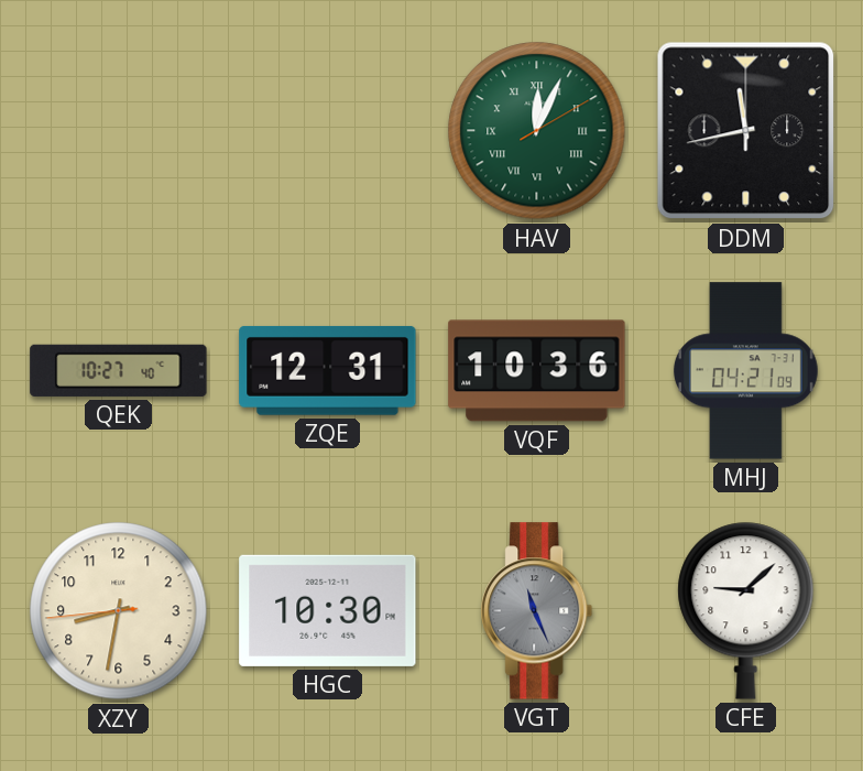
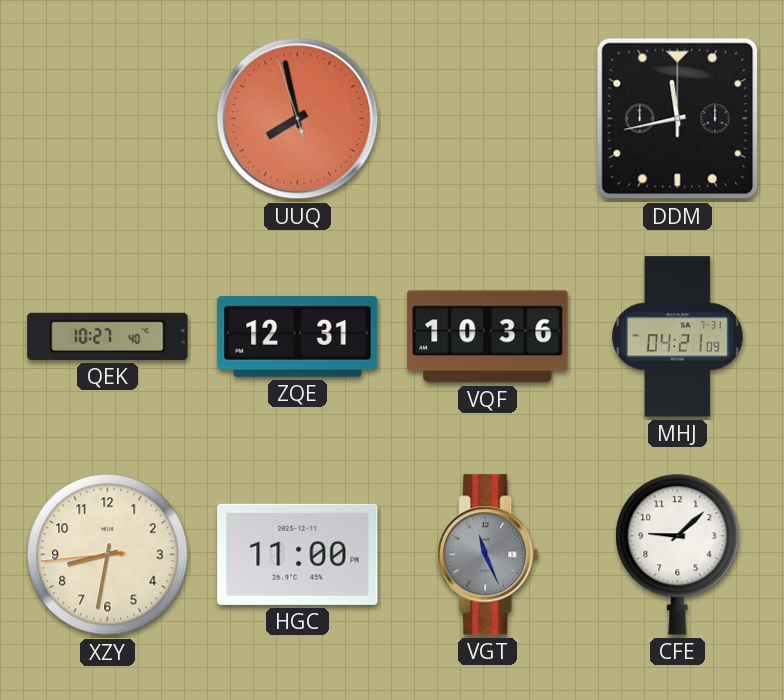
UUQ: none -> 7:57
HAV: 12:04 -> none
HGC: 10:30 -> 11:00
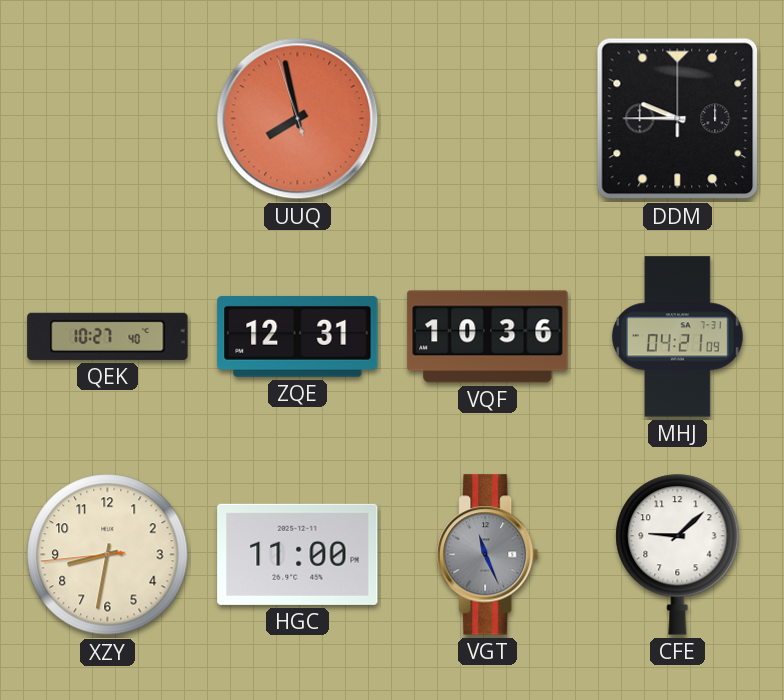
DDM: 11:43 -> 9:45
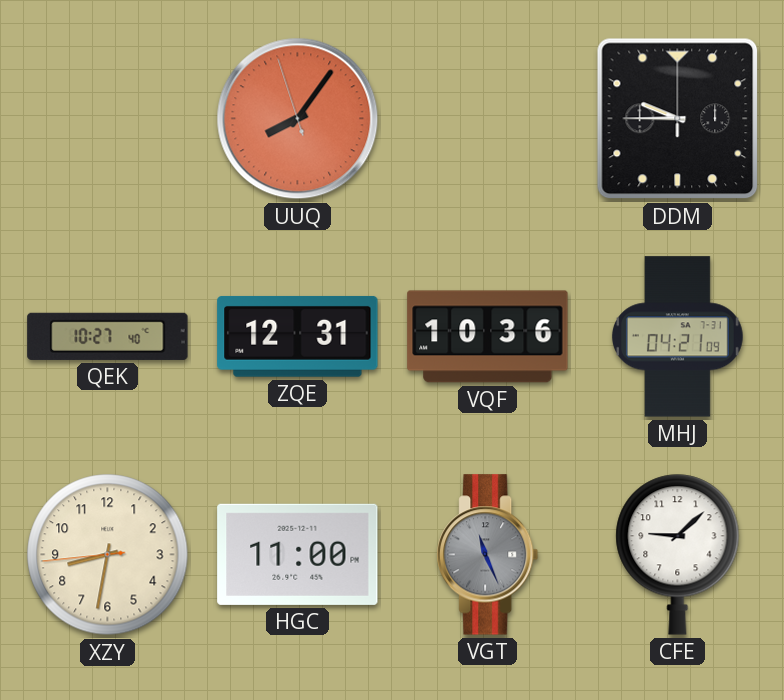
UUQ: 7:57 -> 8:05
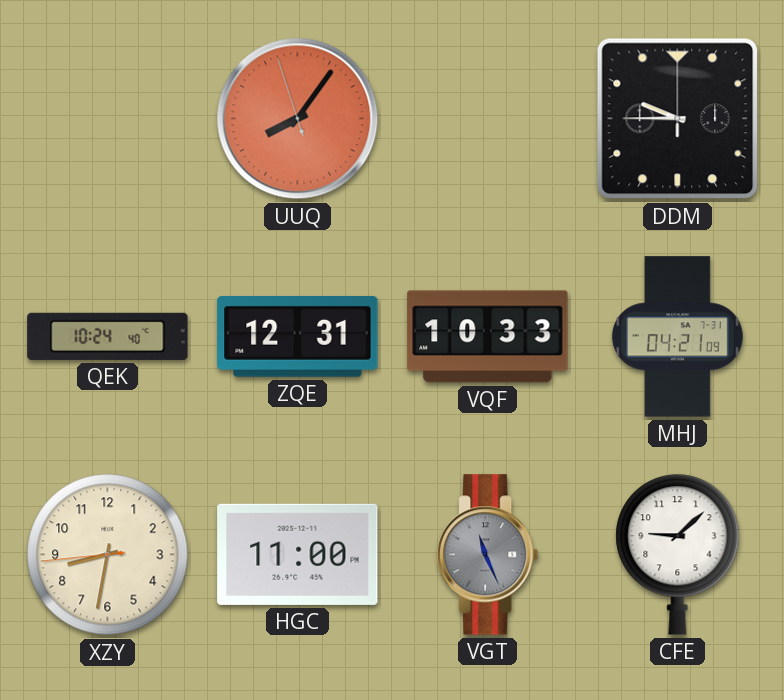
QEK: 10:27 -> 10:24
VQF: 10:36 -> 10:33
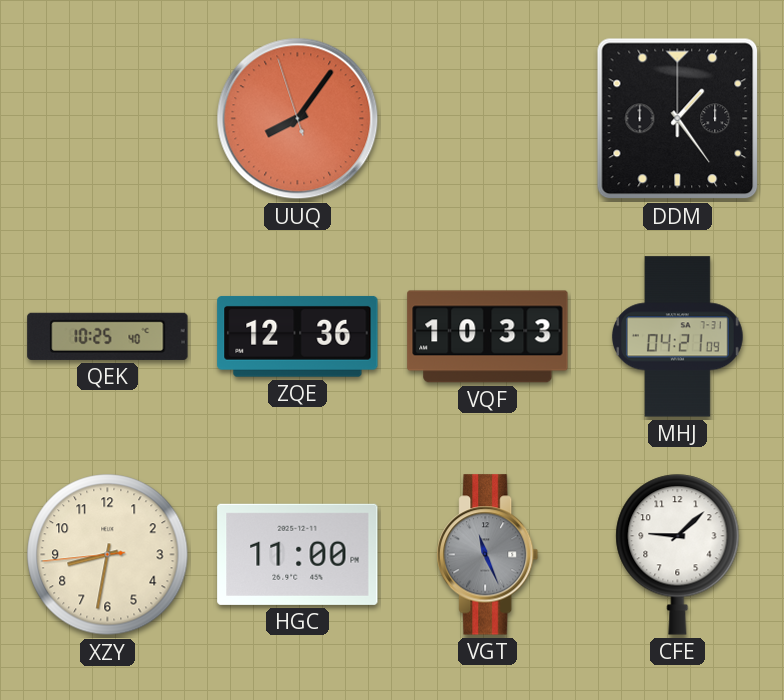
DDM: 9:45 -> 1:24
QEK: 10:24 -> 10:25
ZQE: 12:31 -> 12:36
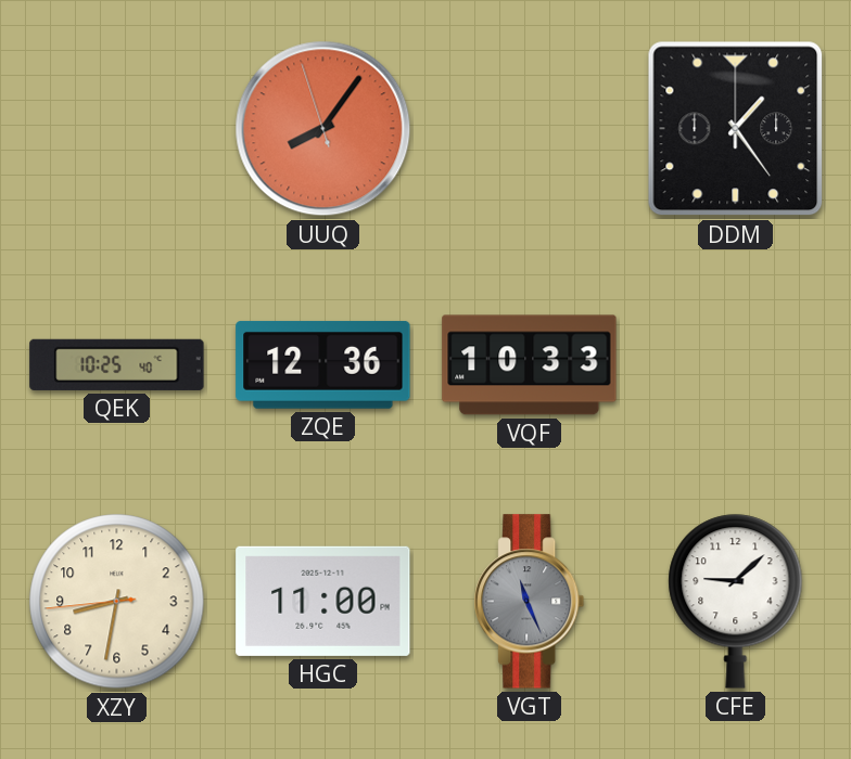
MHJ: 04:21 -> none
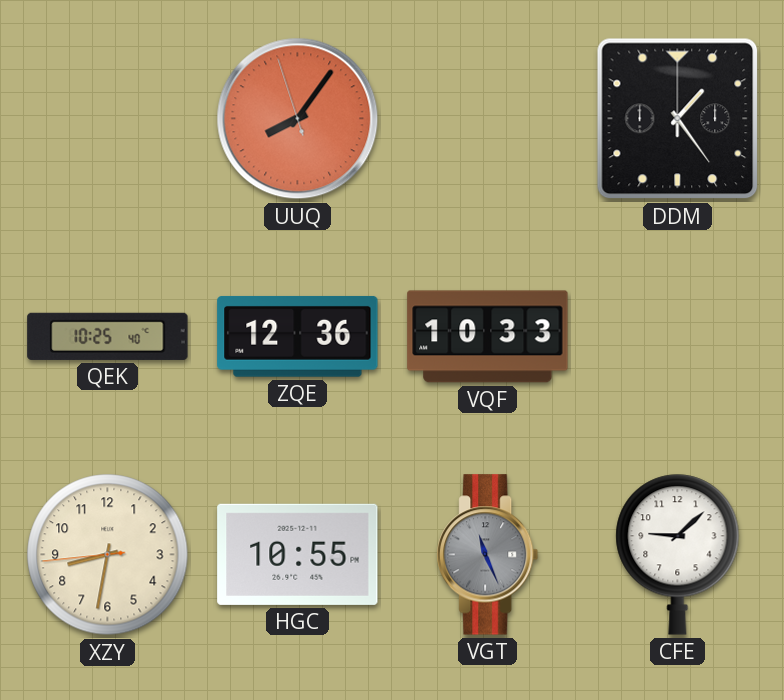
HGC: 11:00 -> 10:55
